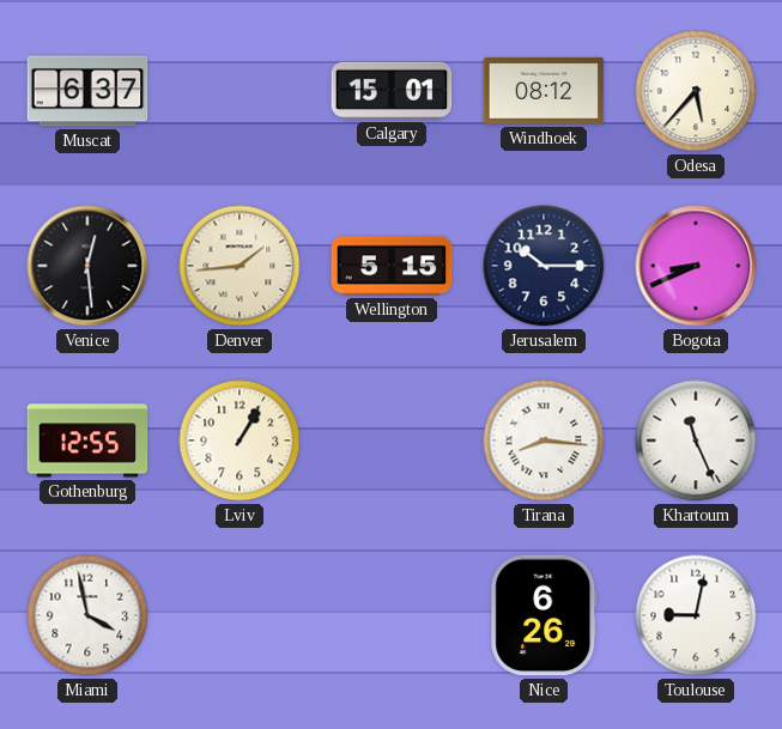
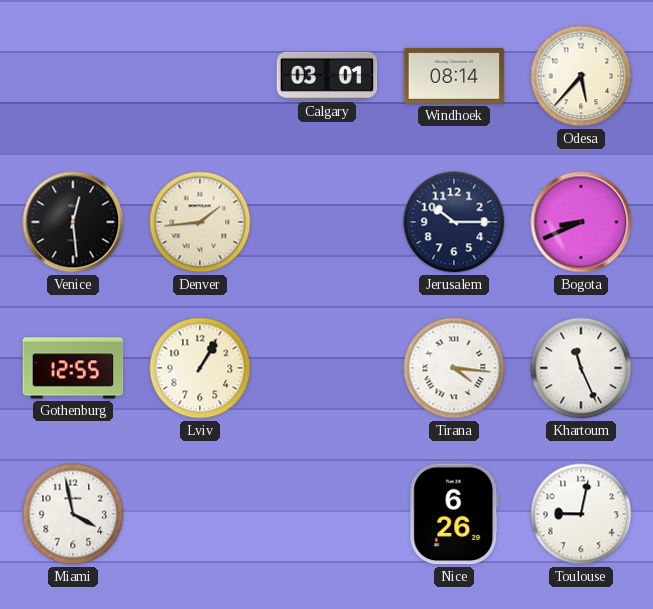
Muscat: 6:37 -> none
Calgary: 15:01 -> 03:01
Windhoek: 08:12 -> 08:14
Wellington: 5:15 -> none
Tirana: 8:16 -> 4:16
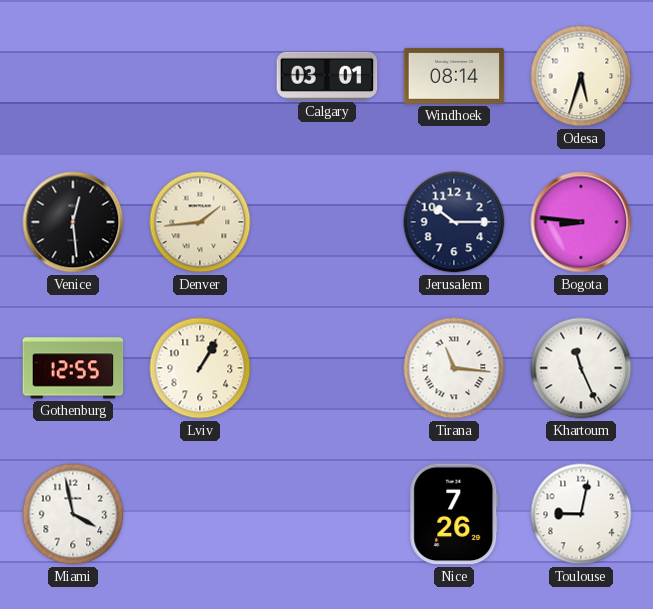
Odesa: 5:37 -> 5:33
Bogota: 8:41 -> 8:46
Tirana: 4:16 -> 11:16
Nice: 6:26 -> 7:26
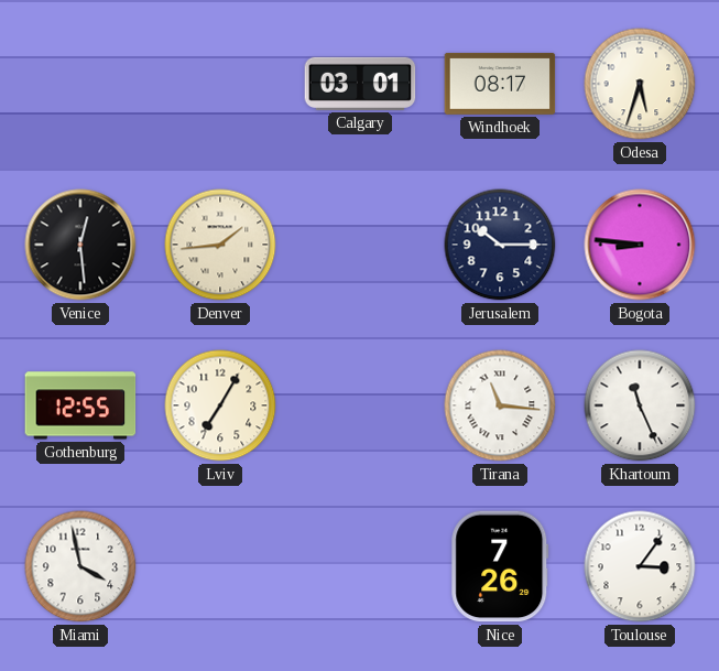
Windhoek: 08:14 -> 08:17
Lviv: 1:05 -> 7:05
Toulouse: 9:02 -> 3:06
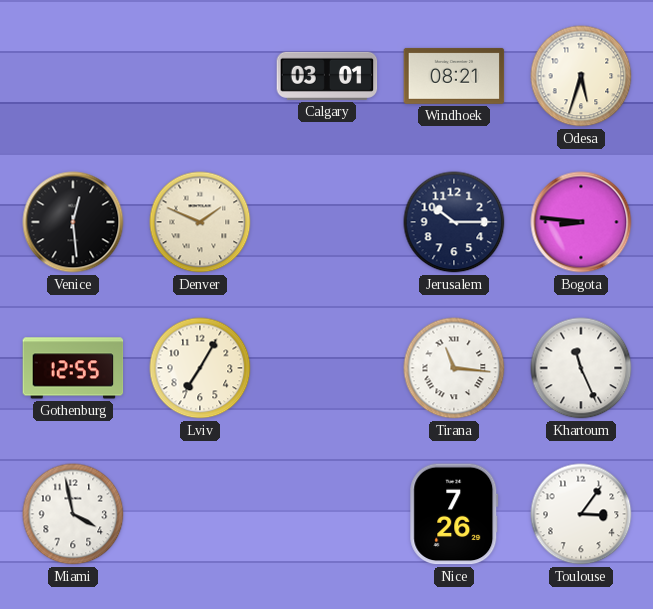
Windhoek: 08:17 -> 08:21
Denver: 1:44 -> 1:49
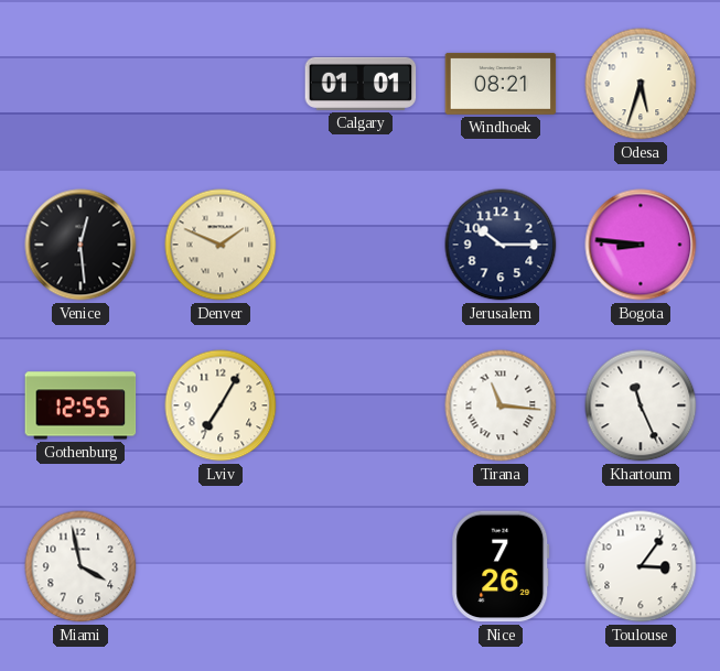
Calgary: 03:01 -> 01:01
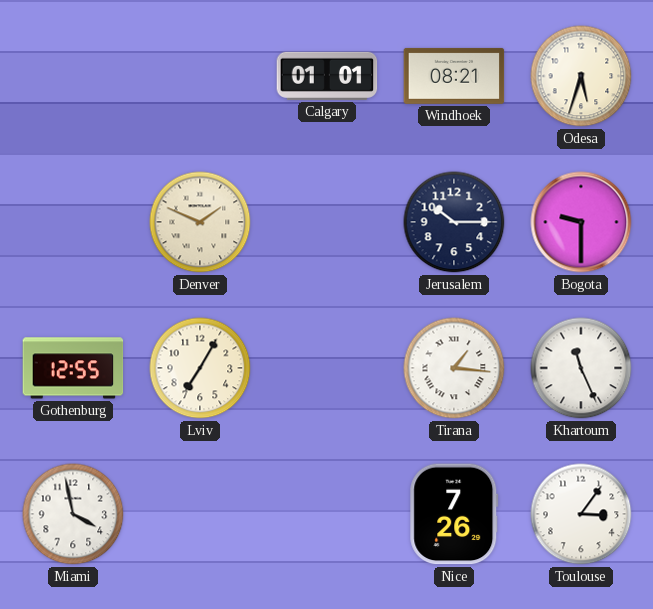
Venice: 12:29 -> none
Bogota: 8:46 -> 9:30
Tirana: 11:16 -> 1:16
